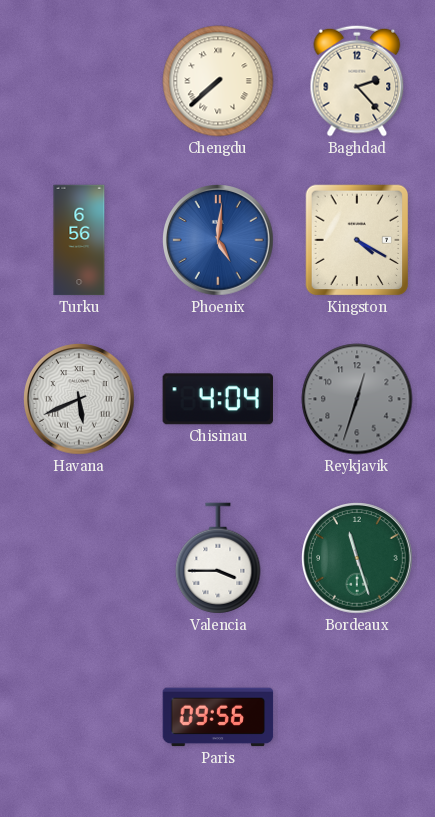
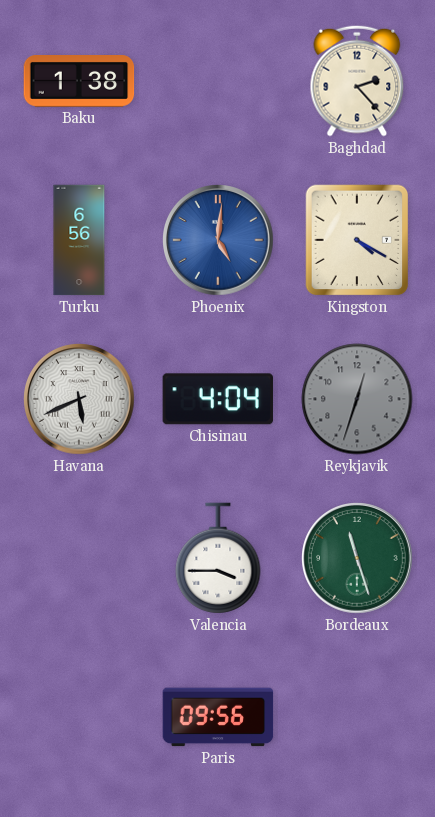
Baku: none -> 1:38
Chengdu: 7:38 -> none
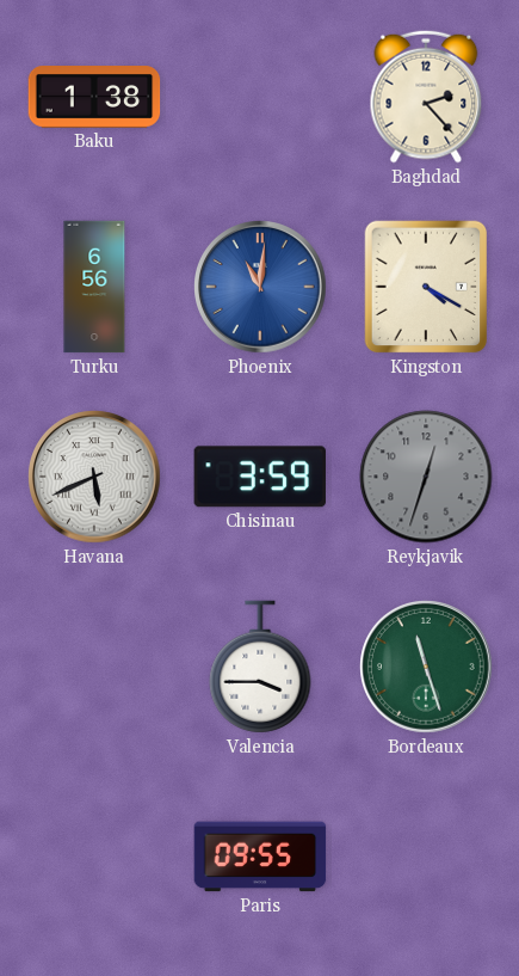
Phoenix: 5:01 -> 11:01
Chisinau: 4:04 -> 3:59
Paris: 09:56 -> 09:55
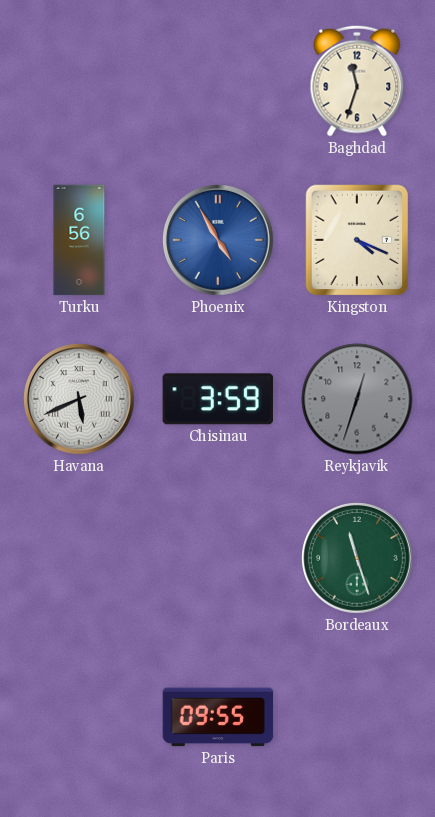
Baku: 1:38 -> none
Baghdad: 2:23 -> 11:33
Phoenix: 11:01 -> 4:55
Kingston: 4:20 -> 4:19
Valencia: 3:45 -> none
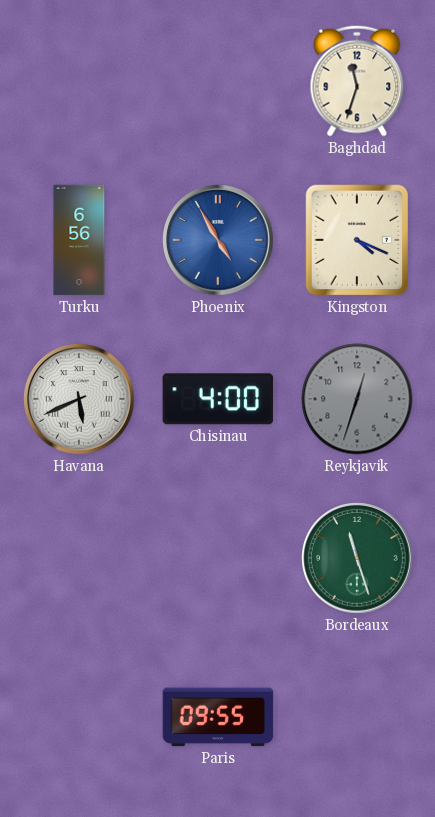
Chisinau: 3:59 -> 4:00
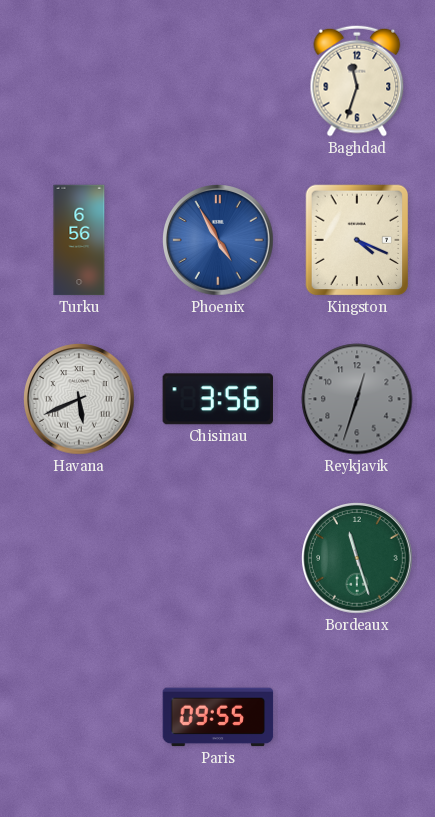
Chisinau: 4:00 -> 3:56
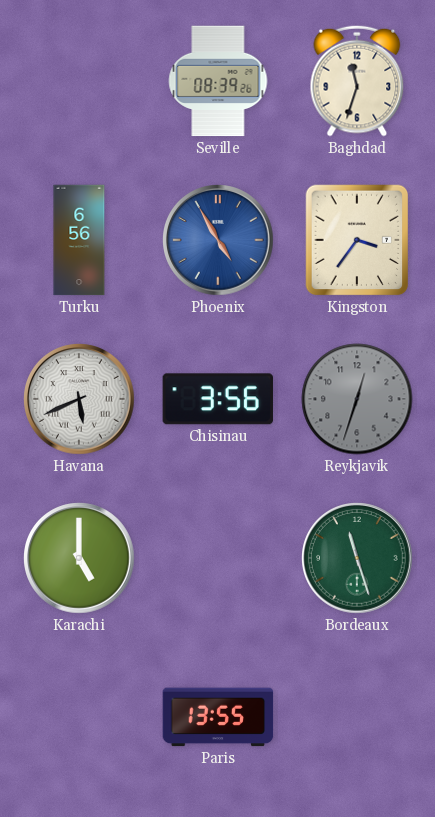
Seville: none -> 08:39
Kingston: 4:19 -> 3:36
Karachi: none -> 5:00
Paris: 09:55 -> 13:55
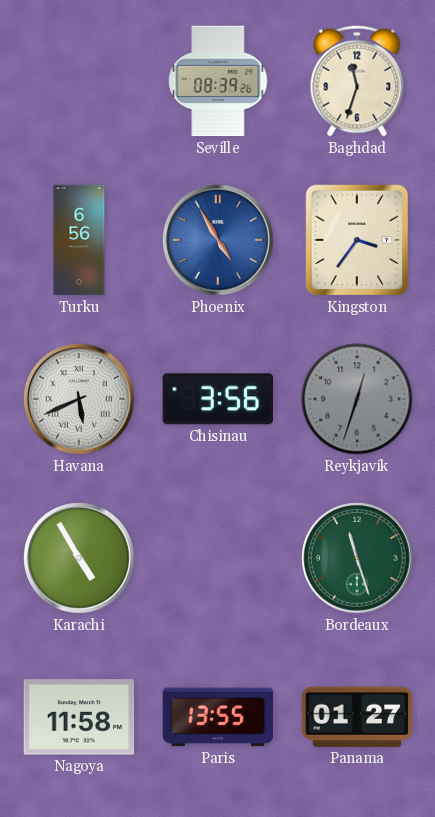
Karachi: 5:00 -> 4:55
Nagoya: none -> 11:58
Panama: none -> 01:27
